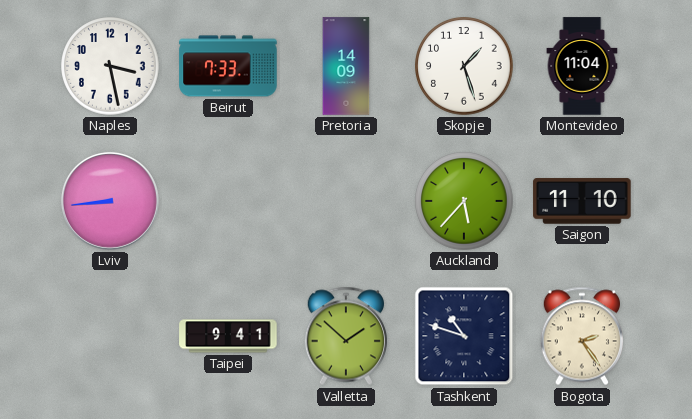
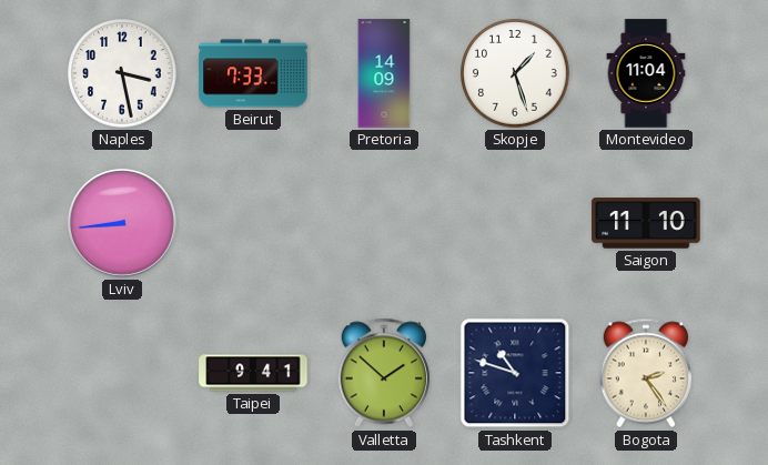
Auckland: 5:37 -> none
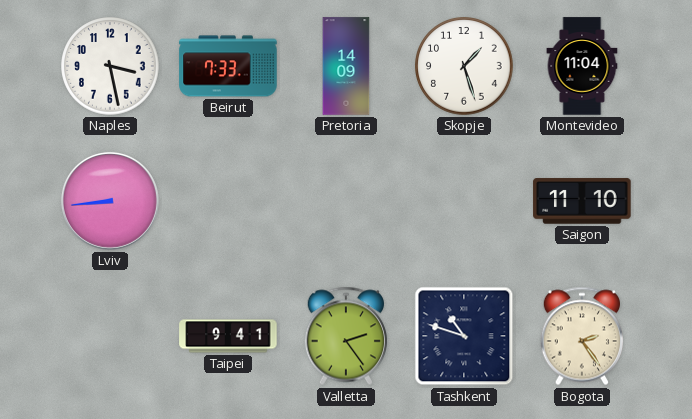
Valletta: 1:52 -> 2:24
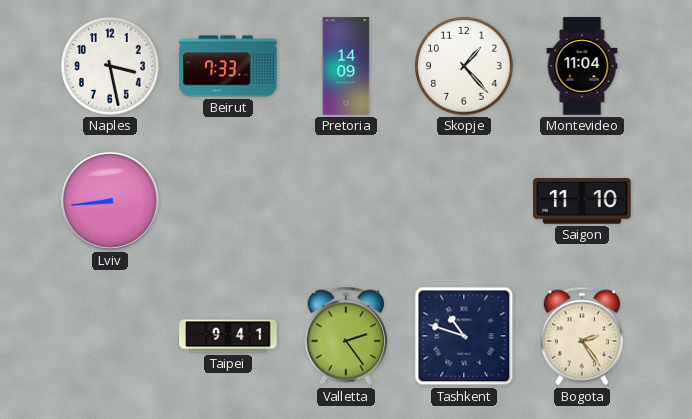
Skopje: 1:27 -> 1:23
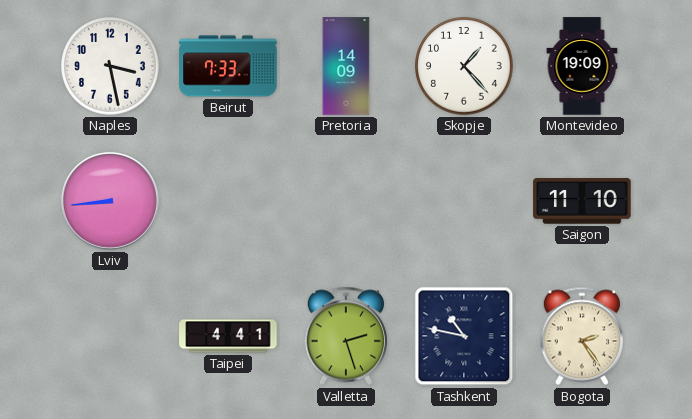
Montevideo: 11:04 -> 19:09
Taipei: 9:41 -> 4:41
Valletta: 2:24 -> 2:27
Tashkent: 10:48 -> 10:47
